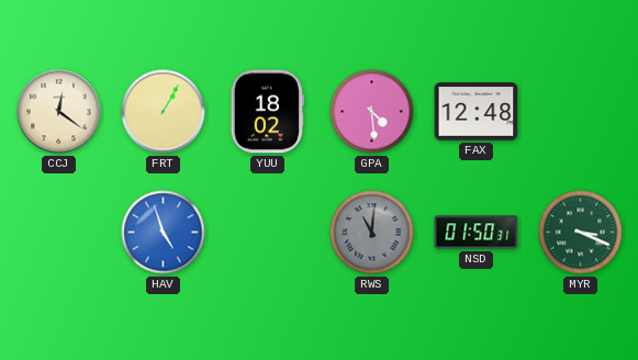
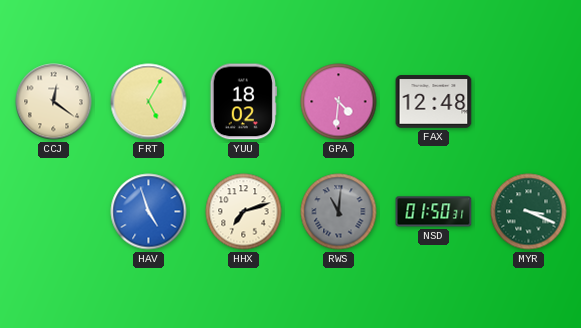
FRT: 1:05 -> 5:05
GPA: 4:29 -> 4:31
HHX: none -> 7:12
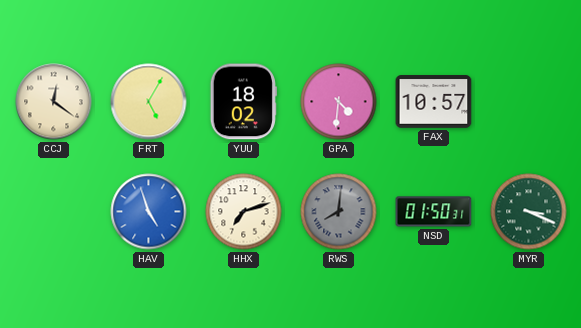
FAX: 12:48 -> 10:57
RWS: 11:01 -> 8:01
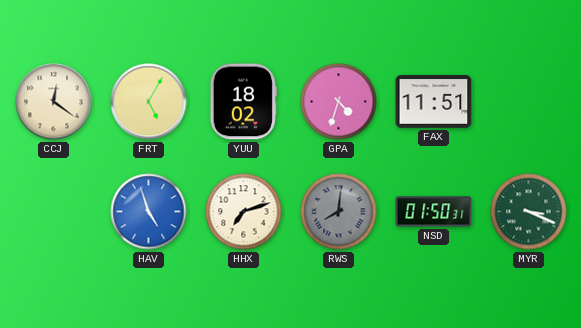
GPA: 4:31 -> 4:33
FAX: 10:57 -> 11:51
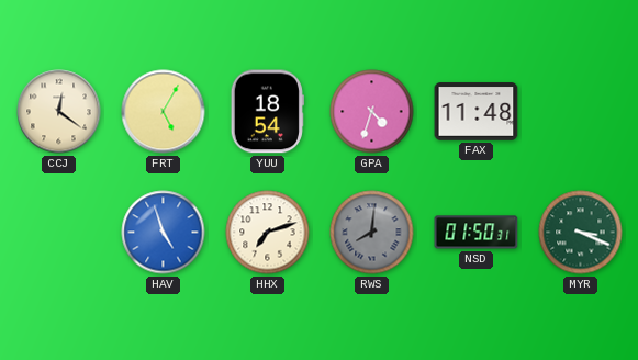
YUU: 18:02 -> 18:54
FAX: 11:51 -> 11:48
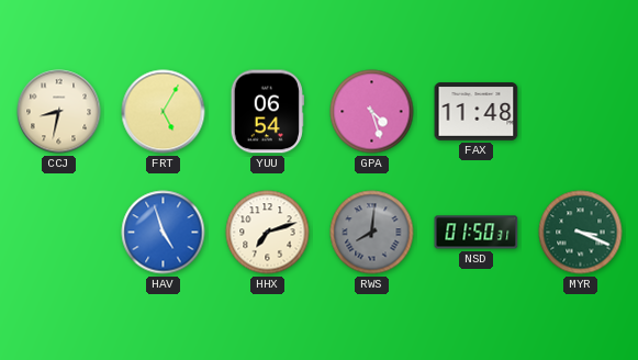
CCJ: 12:21 -> 8:32
YUU: 18:54 -> 06:54
GPA: 4:33 -> 4:27
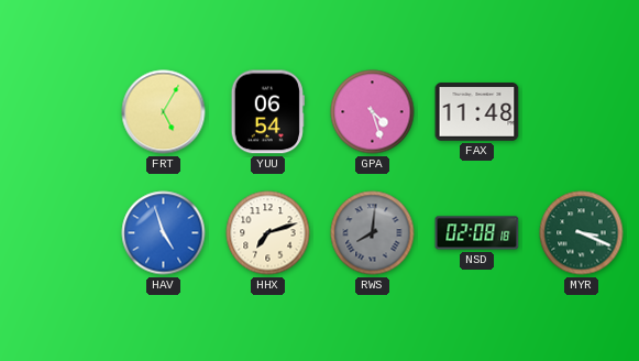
CCJ: 8:32 -> none
NSD: 01:50 -> 02:08
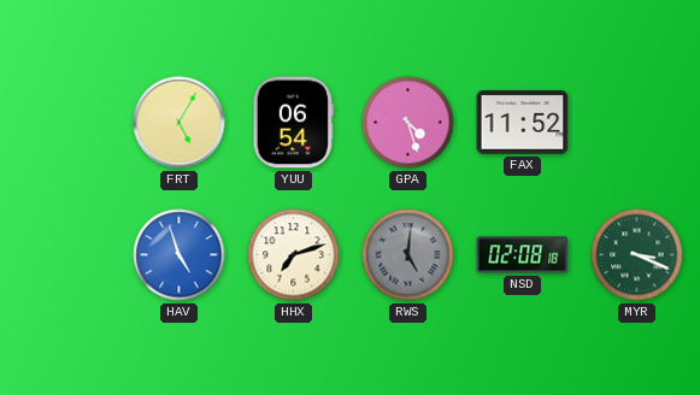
FAX: 11:48 -> 11:52
RWS: 8:01 -> 5:01
